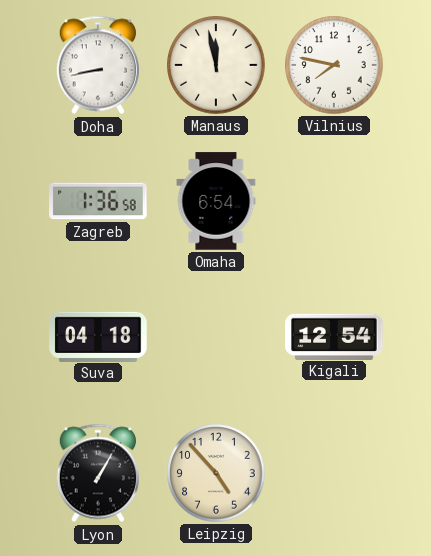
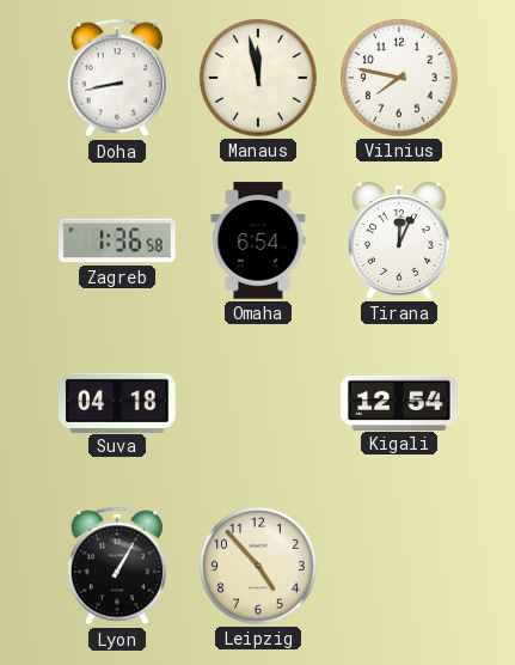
Tirana: none -> 12:04
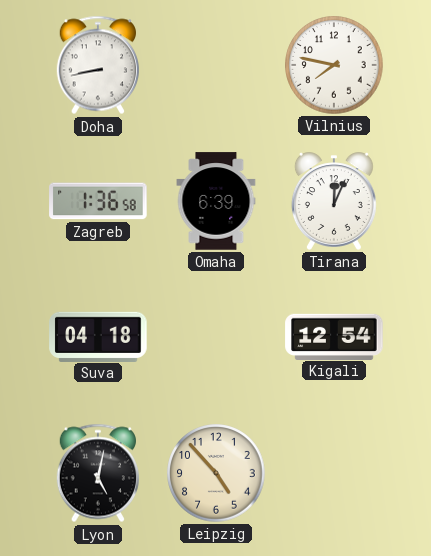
Manaus: 11:58 -> none
Omaha: 6:54 -> 6:39
Lyon: 1:05 -> 5:02
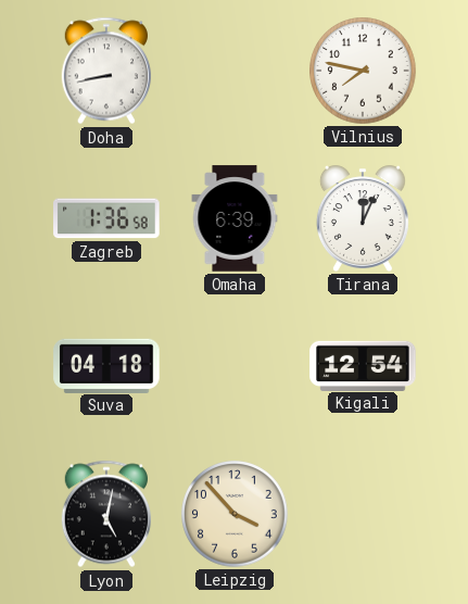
Leipzig: 4:53 -> 3:53
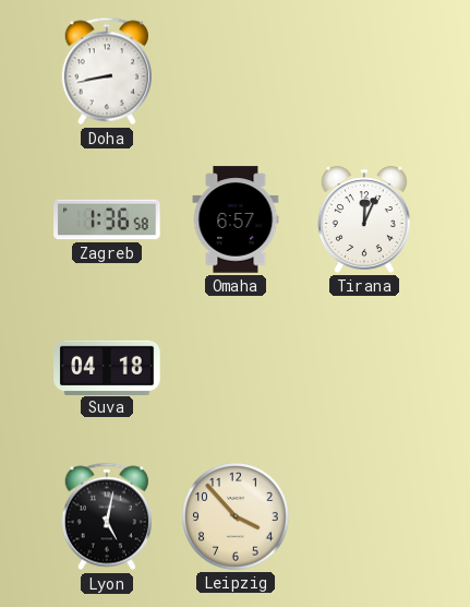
Vilnius: 7:47 -> none
Omaha: 6:39 -> 6:57
Kigali: 12:54 -> none
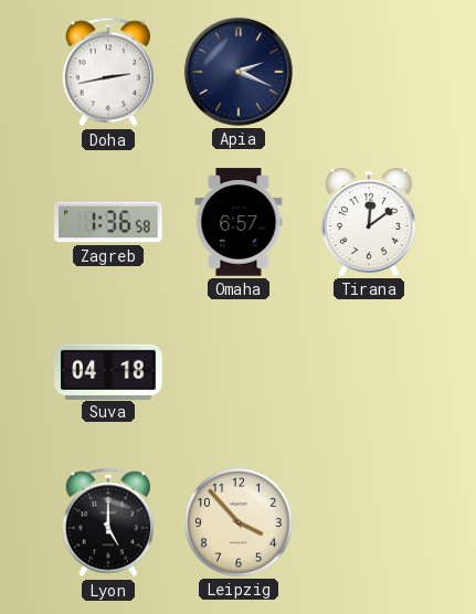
Doha: 8:43 -> 2:43
Apia: none -> 2:19
Tirana: 12:04 -> 12:09
Lyon: 5:02 -> 5:00
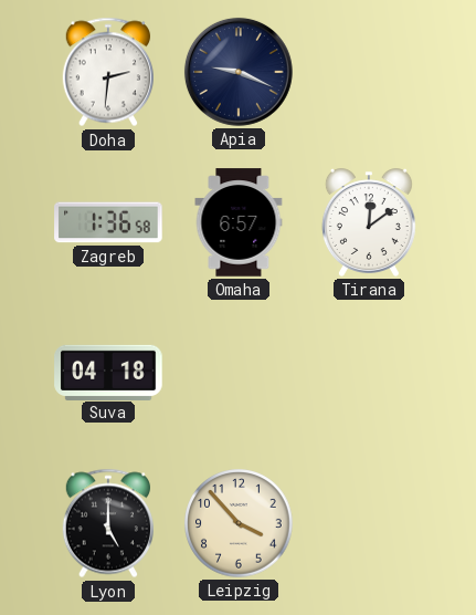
Doha: 2:43 -> 2:31
Apia: 2:19 -> 9:19
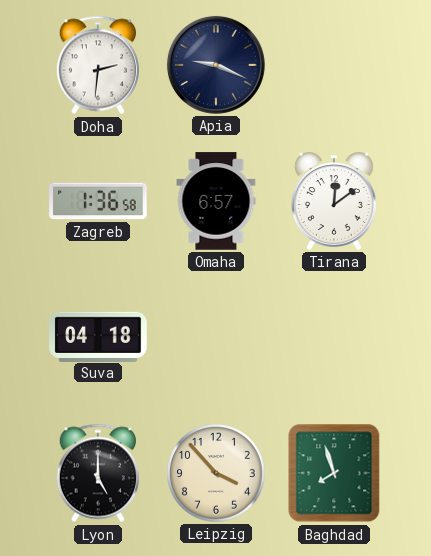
Baghdad: none -> 7:57
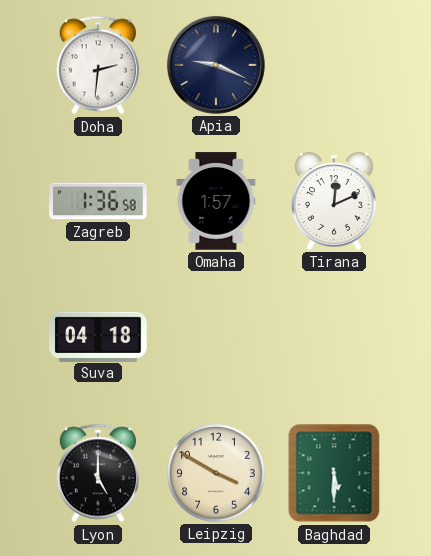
Omaha: 6:57 -> 1:57
Tirana: 12:09 -> 12:11
Leipzig: 3:53 -> 3:50
Baghdad: 7:57 -> 5:30
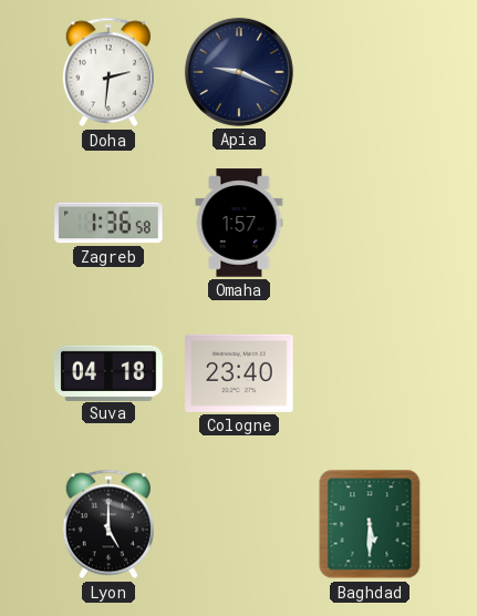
Tirana: 12:11 -> none
Cologne: none -> 23:40
Leipzig: 3:50 -> none
